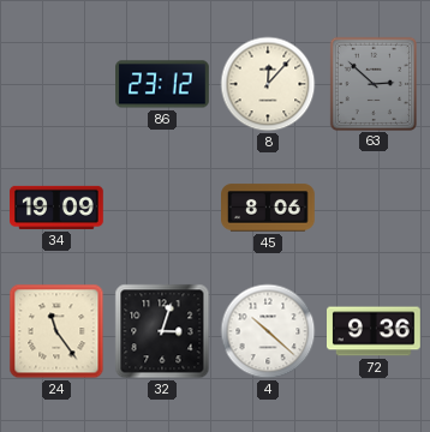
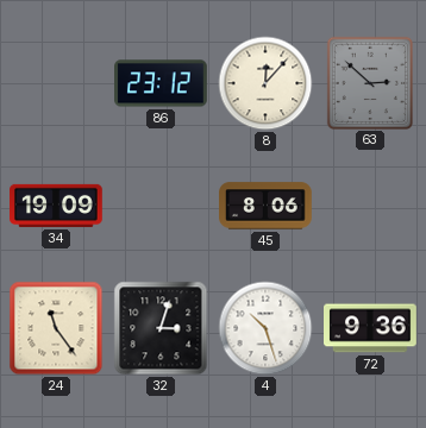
4: 10:22 -> 10:27
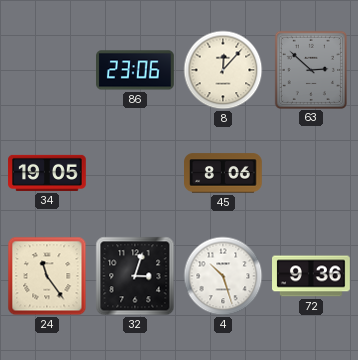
86: 23:12 -> 23:06
34: 19:09 -> 19:05
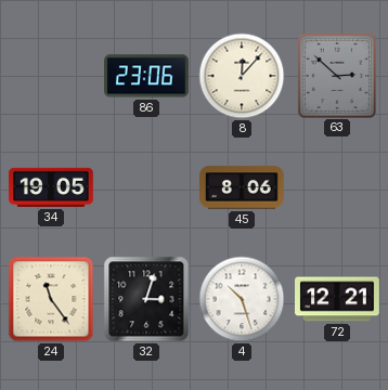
72: 9:36 -> 12:21
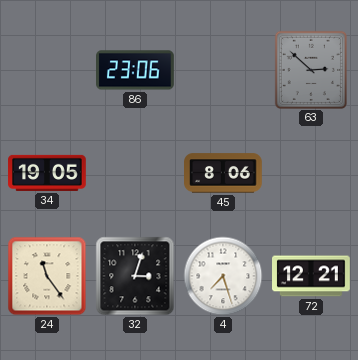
8: 12:07 -> none
4: 10:27 -> 7:27
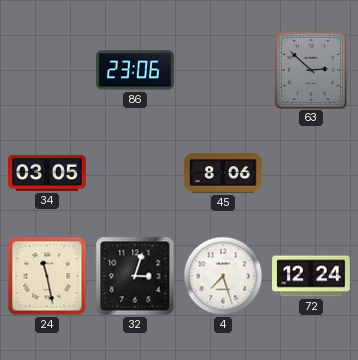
34: 19:05 -> 03:05
24: 11:24 -> 11:28
72: 12:21 -> 12:24
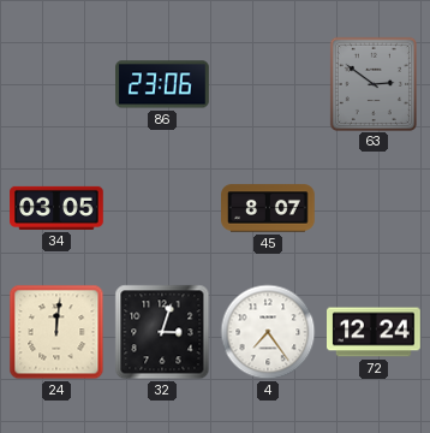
63: 2:52 -> 2:51
45: 8:06 -> 8:07
24: 11:28 -> 12:01
4: 7:27 -> 7:24
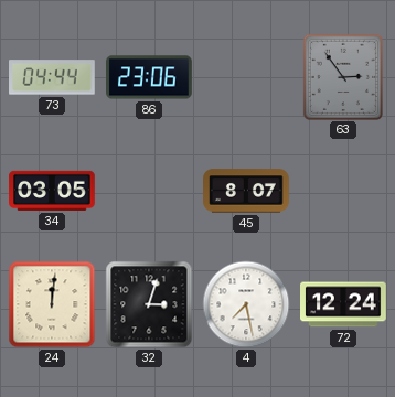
73: none -> 04:44
63: 2:51 -> 2:54
4: 7:24 -> 7:28
